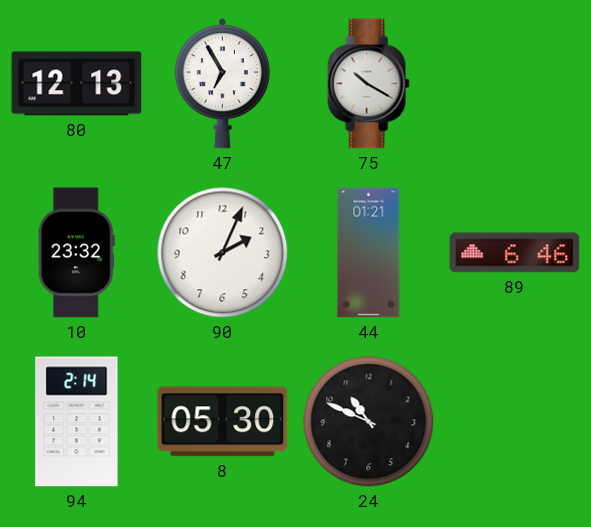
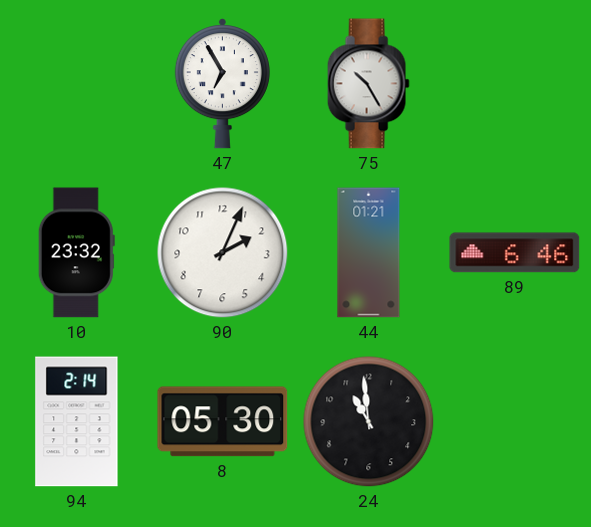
80: 12:13 -> none
75: 10:20 -> 10:25
24: 10:49 -> 10:59
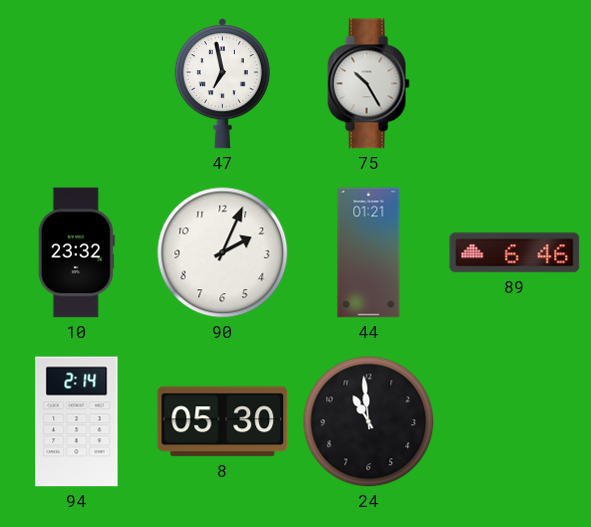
47: 6:55 -> 6:58
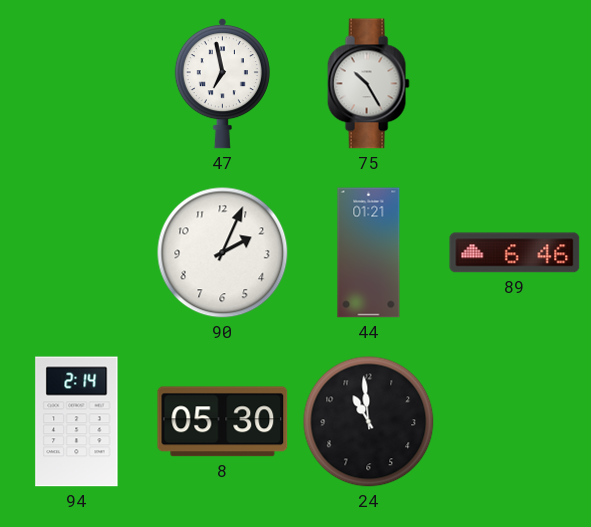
10: 23:32 -> none
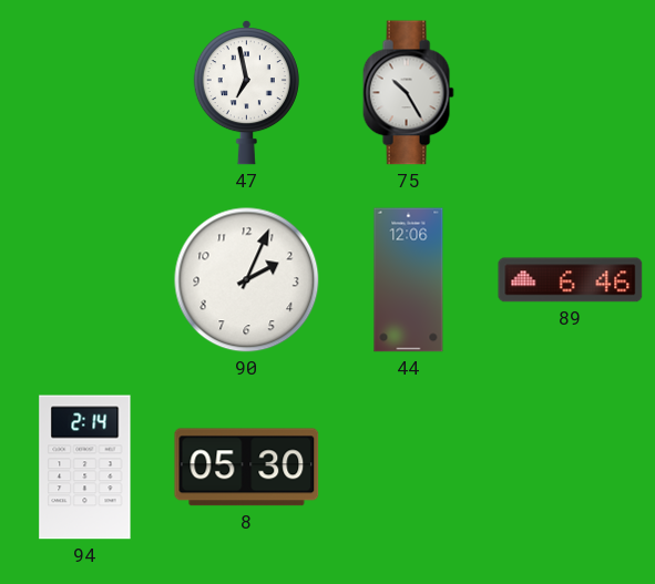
44: 01:21 -> 12:06
24: 10:59 -> none
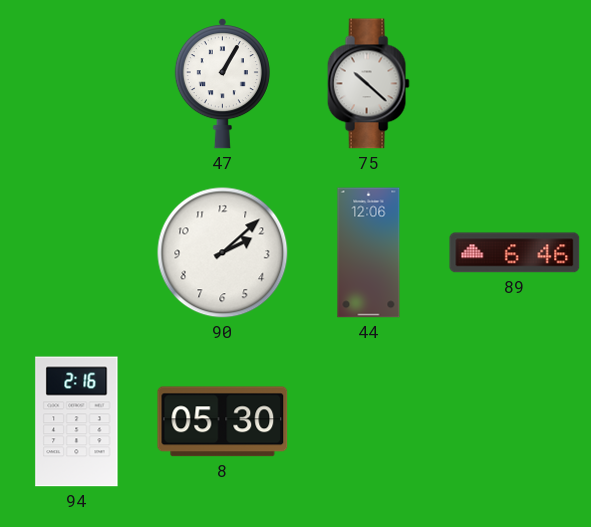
47: 6:58 -> 1:05
75: 10:25 -> 10:22
90: 2:04 -> 2:08
94: 2:14 -> 2:16
